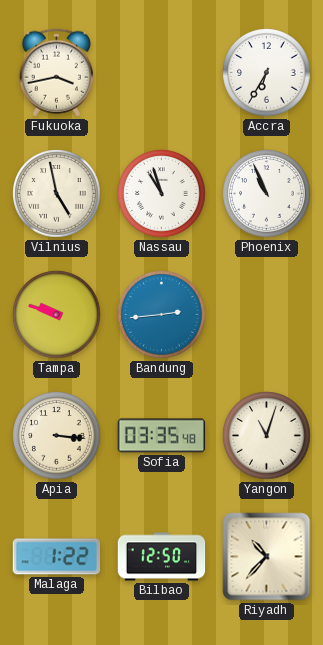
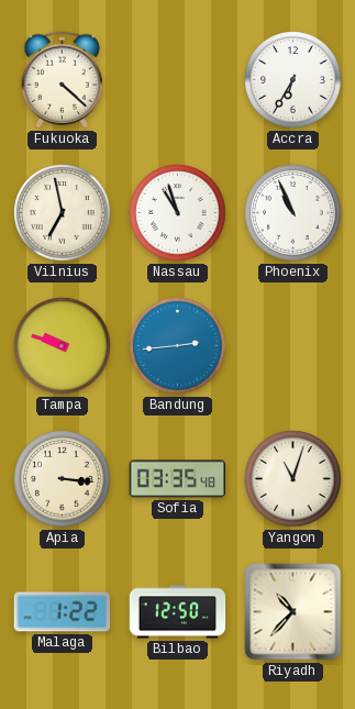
Fukuoka: 3:43 -> 4:22
Vilnius: 4:58 -> 6:58
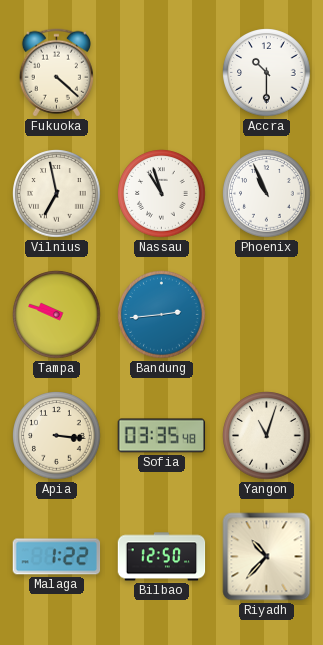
Accra: 6:35 -> 10:30
